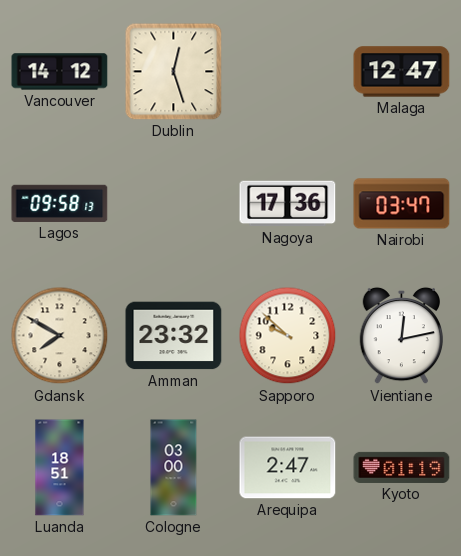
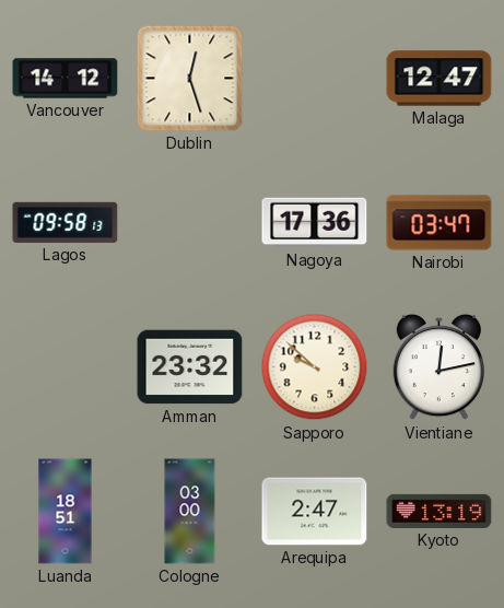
Gdansk: 7:50 -> none
Kyoto: 01:19 -> 13:19
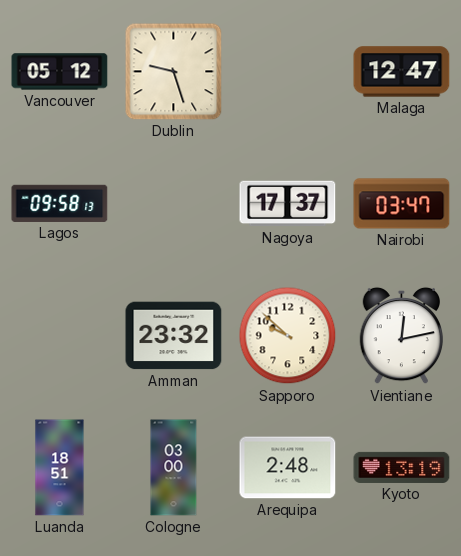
Vancouver: 14:12 -> 05:12
Dublin: 12:27 -> 9:27
Nagoya: 17:36 -> 17:37
Arequipa: 2:47 -> 2:48
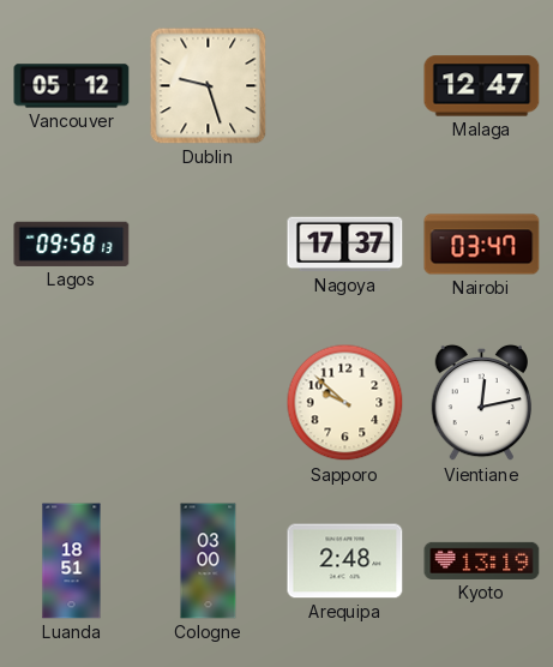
Amman: 23:32 -> none
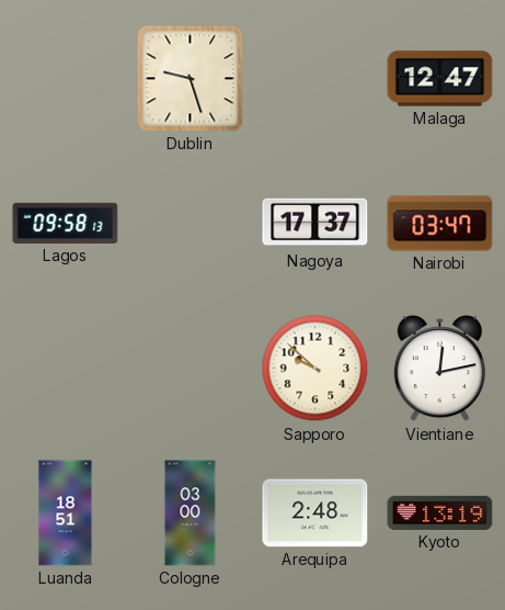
Vancouver: 05:12 -> none
